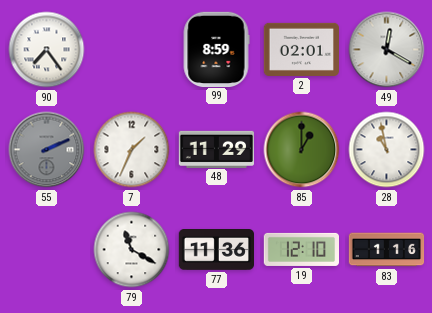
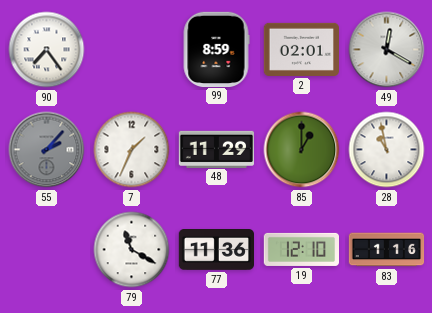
55: 2:11 -> 2:07
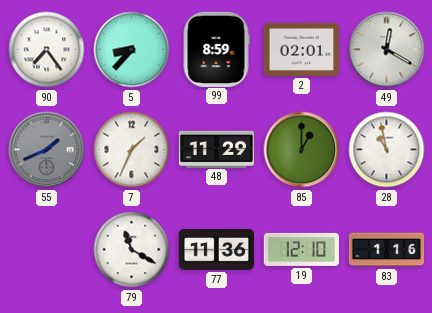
5: none -> 8:37
55: 2:07 -> 1:41
